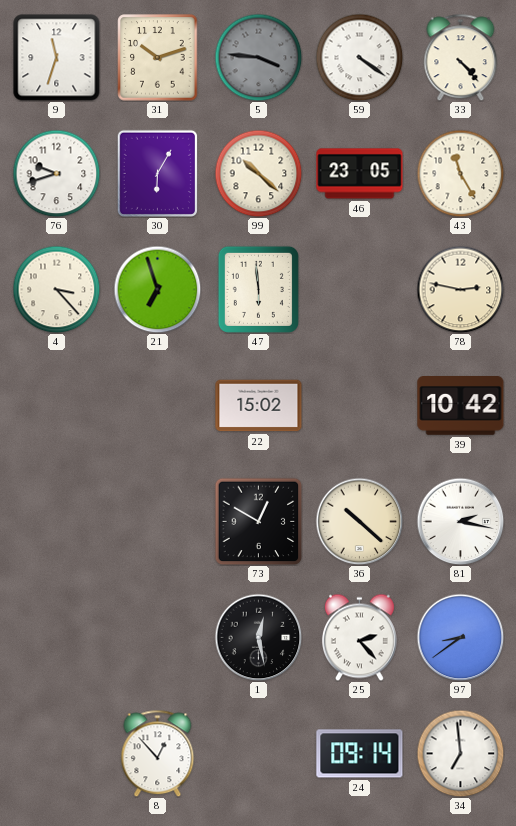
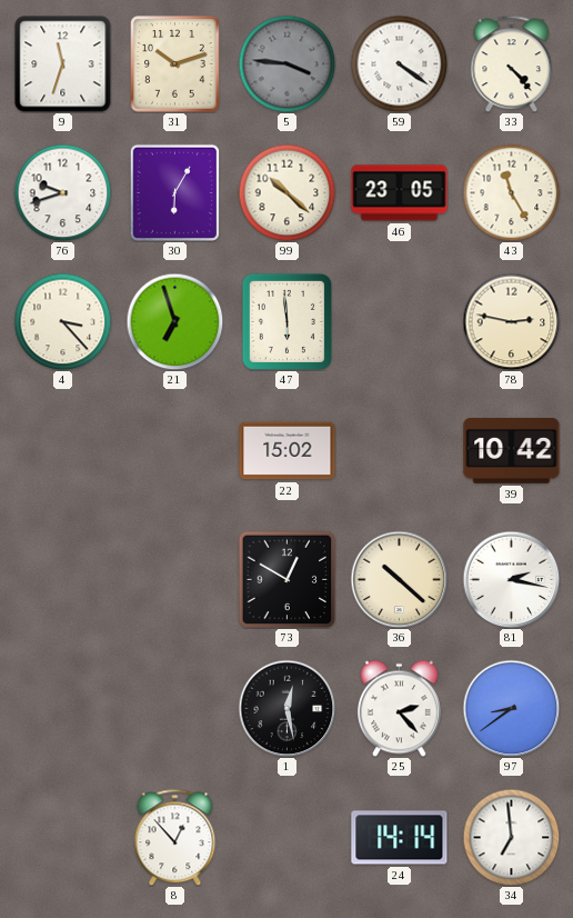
24: 09:14 -> 14:14
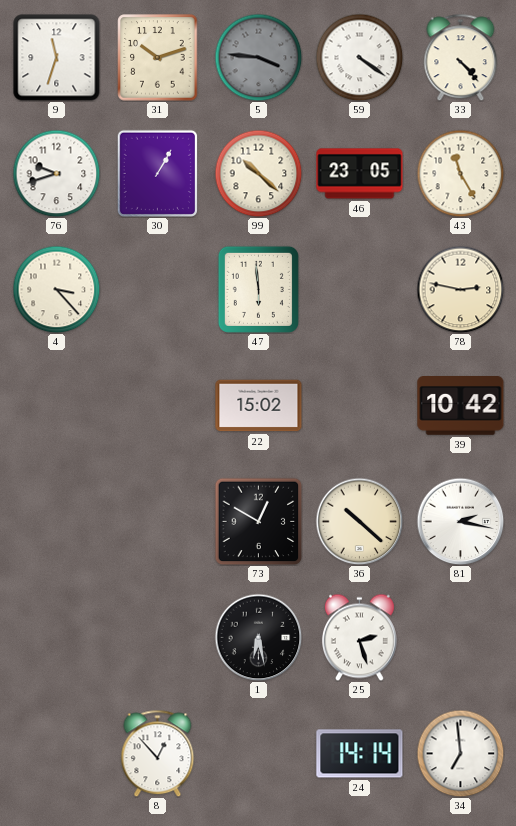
30: 6:05 -> 1:05
21: 6:57 -> none
1: 12:28 -> 6:28
25: 2:23 -> 2:27
97: 8:39 -> none
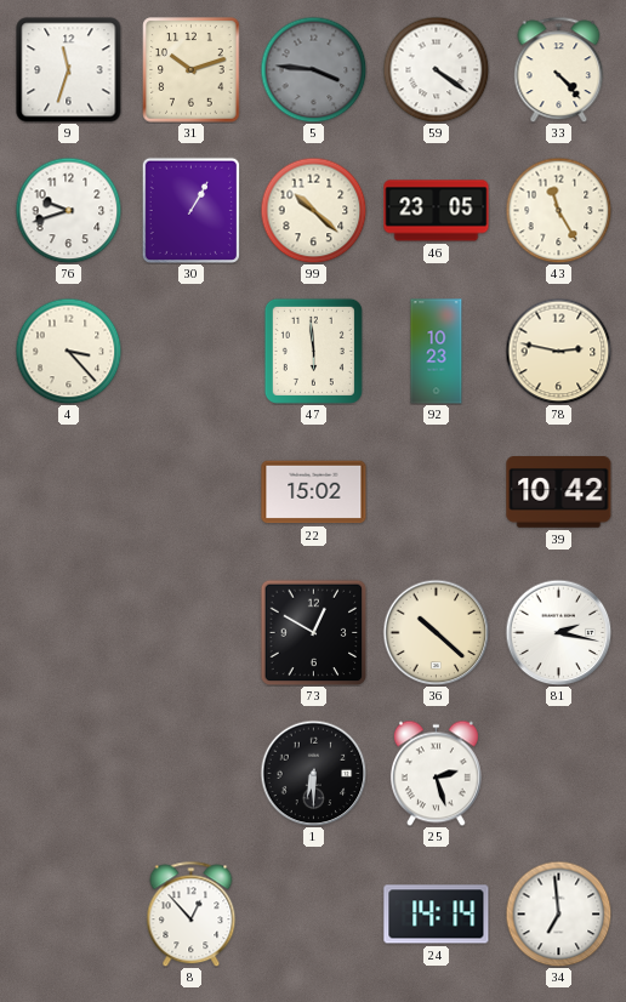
92: none -> 10:23
1: 6:28 -> 6:30
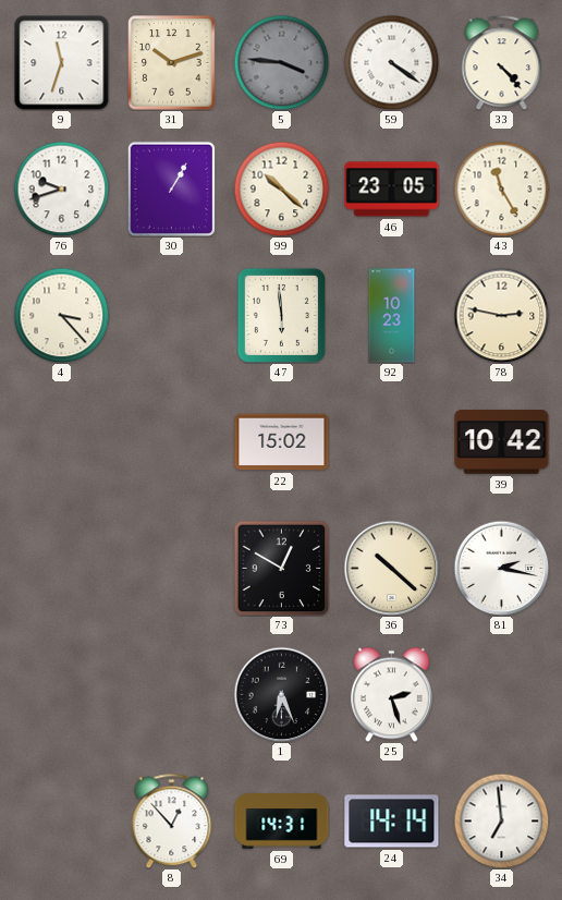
1: 6:30 -> 6:26
69: none -> 14:31
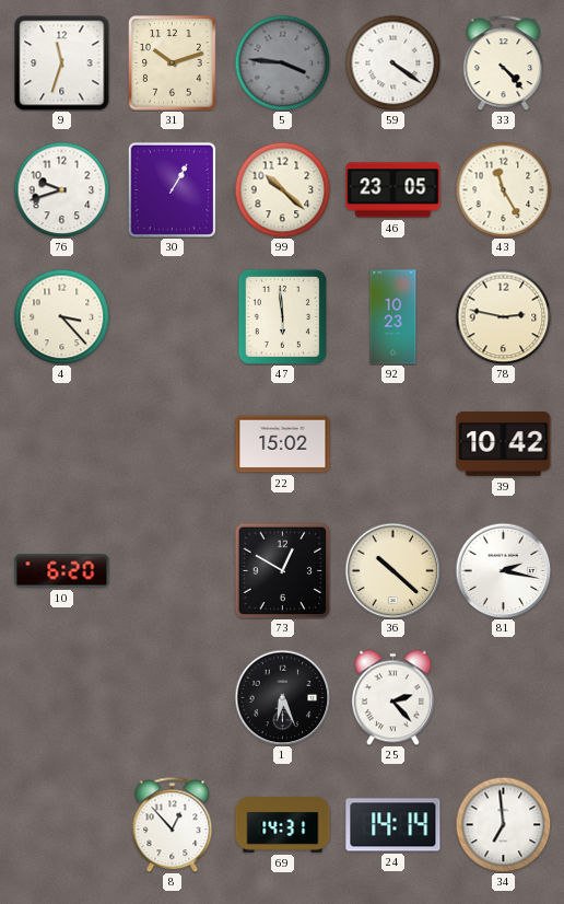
10: none -> 6:20
25: 2:27 -> 2:23
